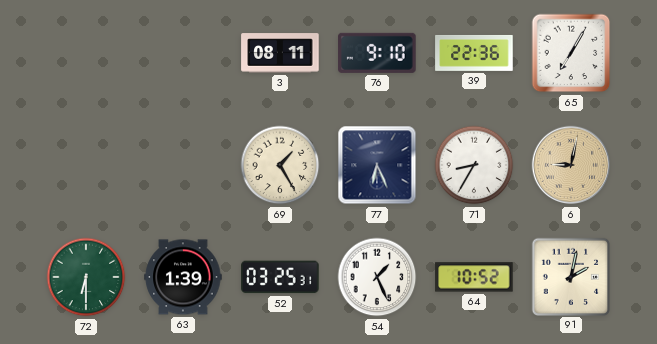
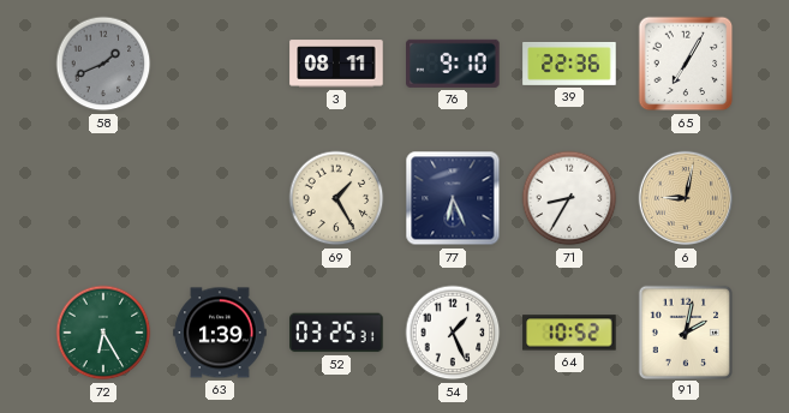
58: none -> 1:41
72: 6:30 -> 6:25
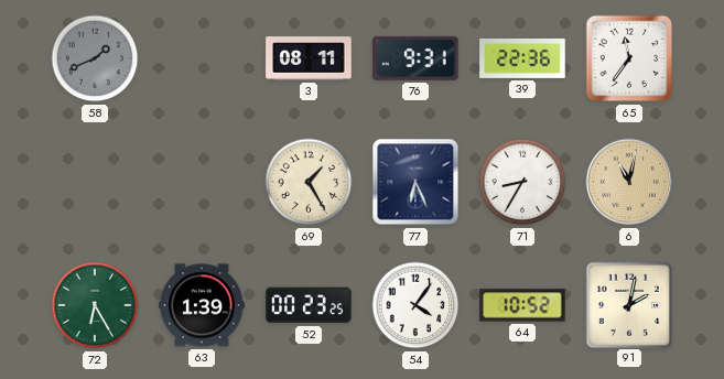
76: 9:10 -> 9:31
65: 7:05 -> 11:36
6: 9:02 -> 11:02
52: 03:25 -> 00:23
54: 1:26 -> 4:06
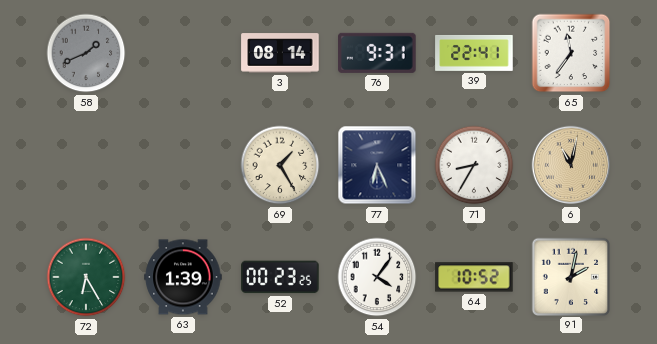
3: 08:11 -> 08:14
39: 22:36 -> 22:41
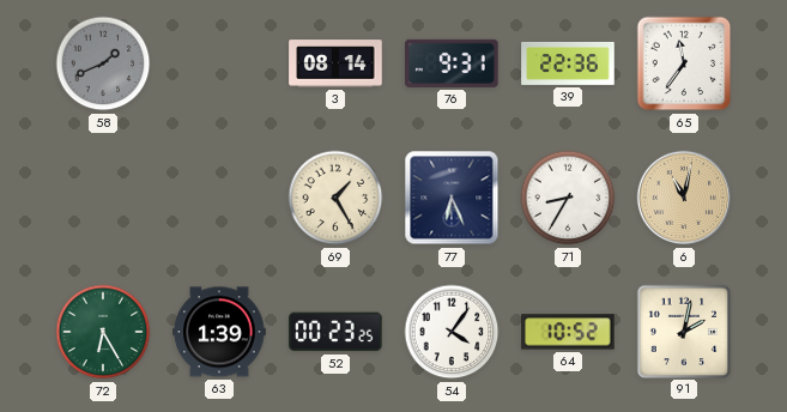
39: 22:41 -> 22:36
